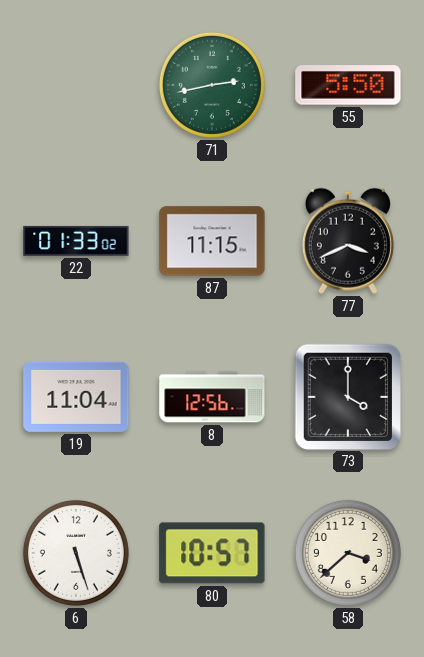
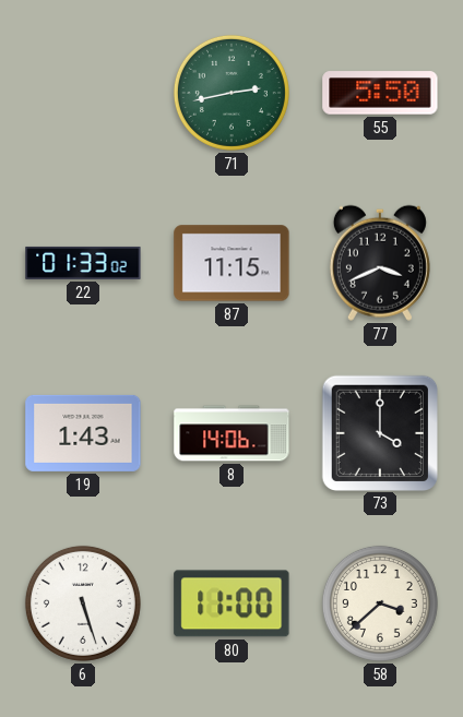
19: 11:04 -> 1:43
8: 12:56 -> 14:06
80: 10:57 -> 11:00
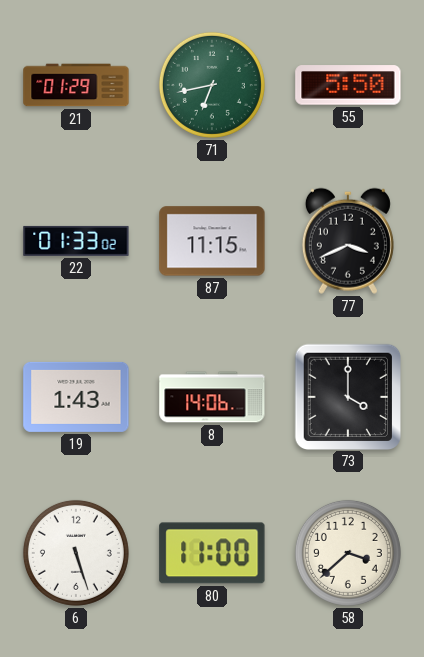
21: none -> 01:29
71: 2:43 -> 6:43
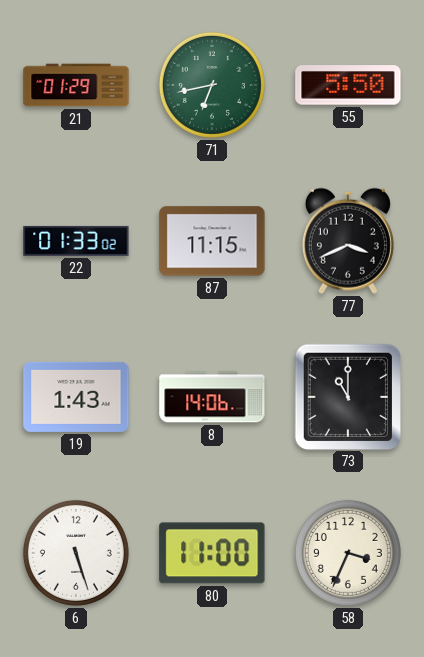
73: 4:00 -> 11:00
58: 3:38 -> 3:34
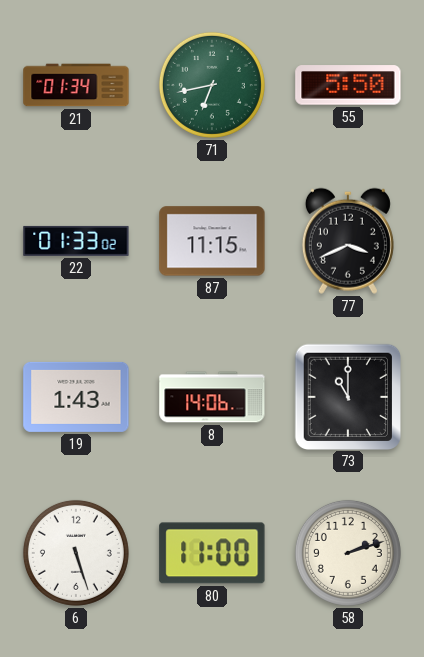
21: 01:29 -> 01:34
58: 3:34 -> 2:12
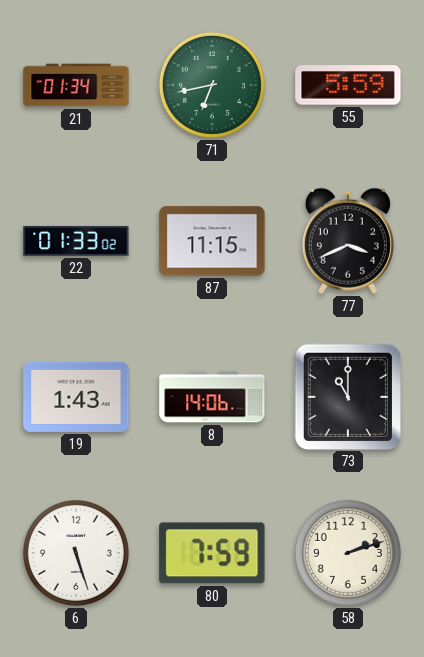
55: 5:50 -> 5:59
80: 11:00 -> 7:59
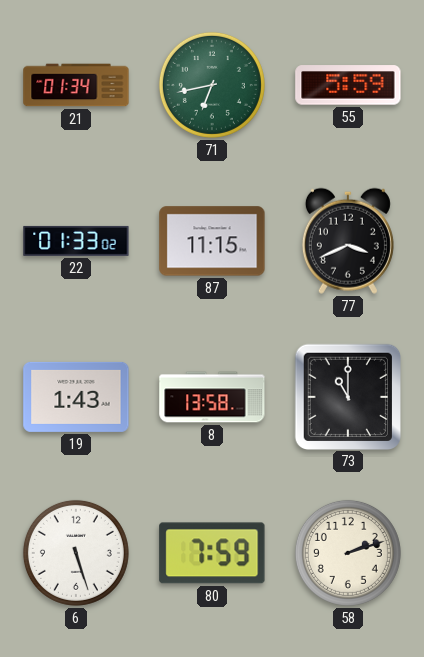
8: 14:06 -> 13:58
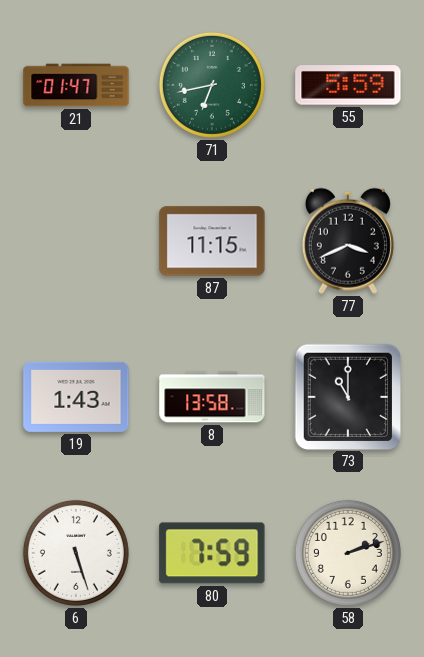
21: 01:34 -> 01:47
22: 01:33 -> none
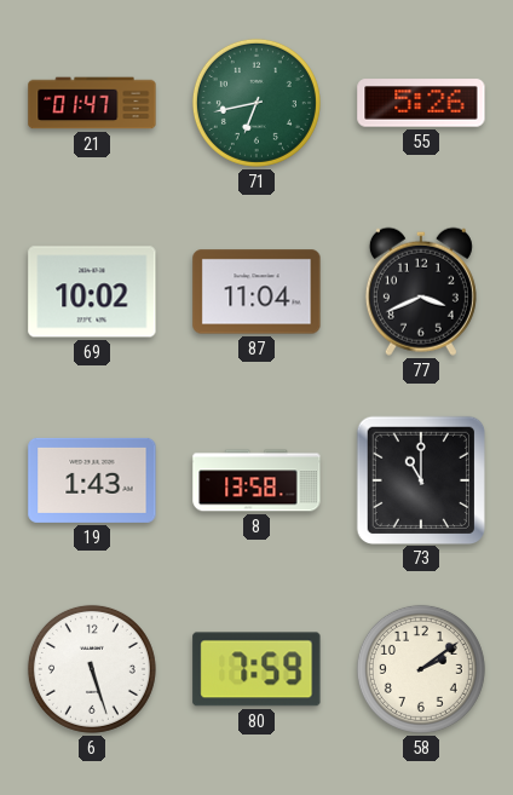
55: 5:59 -> 5:26
69: none -> 10:02
87: 11:15 -> 11:04
58: 2:12 -> 2:09
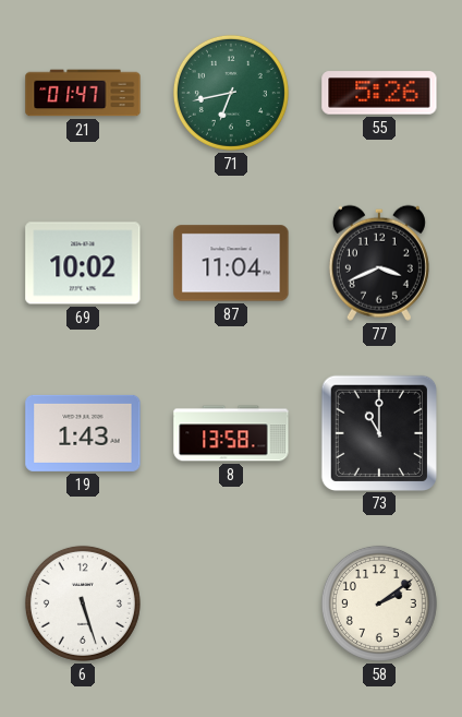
80: 7:59 -> none
